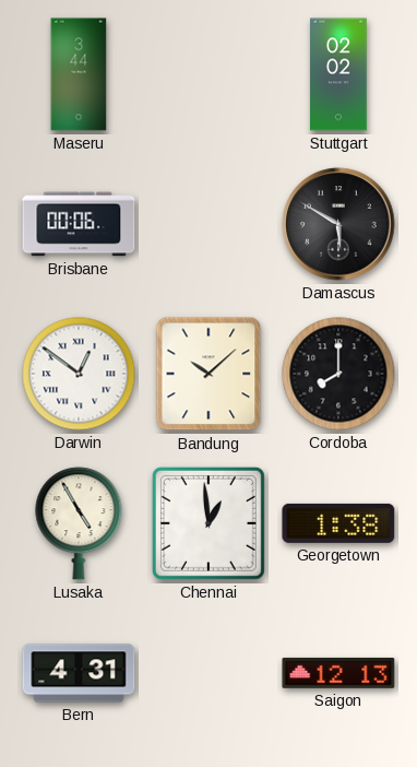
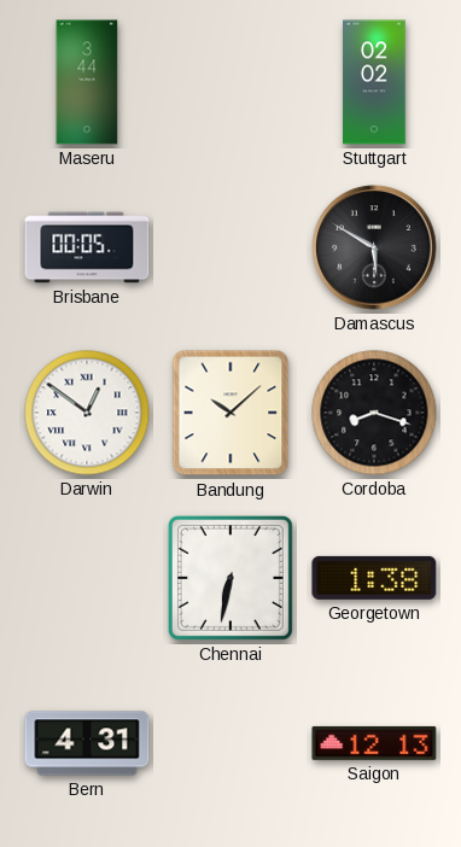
Brisbane: 00:06 -> 00:05
Cordoba: 8:00 -> 8:18
Lusaka: 4:55 -> none
Chennai: 12:59 -> 6:32
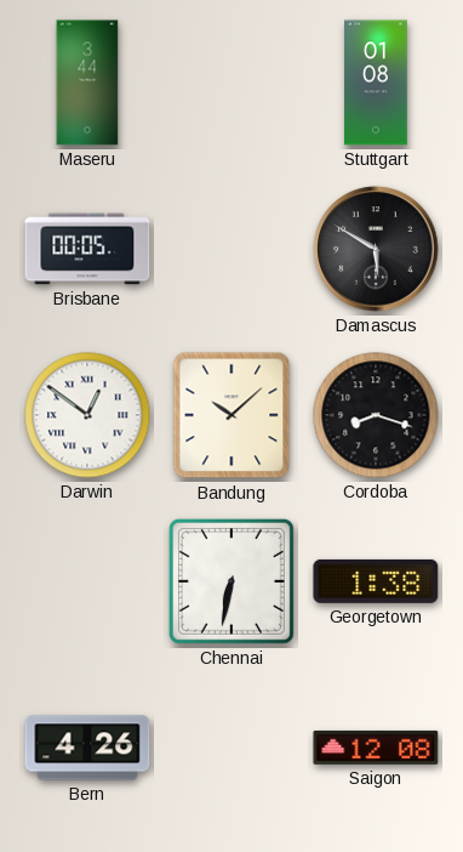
Stuttgart: 02:02 -> 01:08
Bern: 4:31 -> 4:26
Saigon: 12:13 -> 12:08
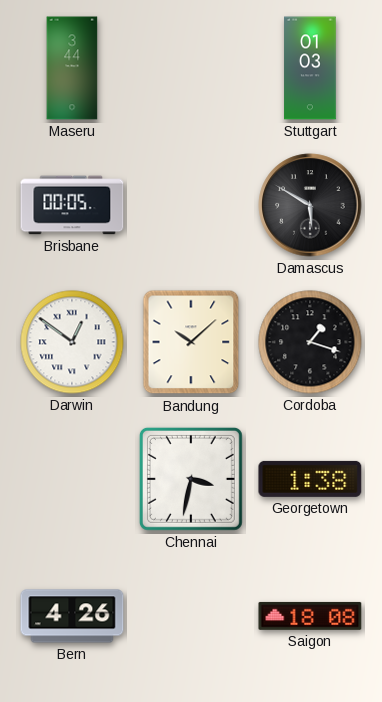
Stuttgart: 01:08 -> 01:03
Cordoba: 8:18 -> 1:18
Chennai: 6:32 -> 3:32
Saigon: 12:08 -> 18:08
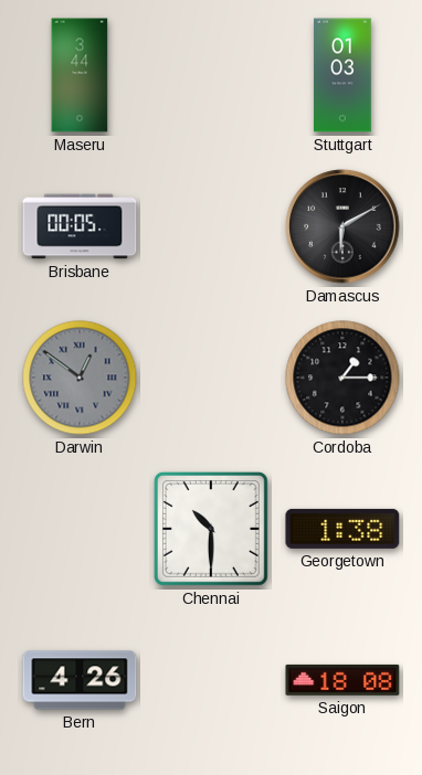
Damascus: 5:50 -> 6:10
Darwin dial: white -> grey
Bandung: 10:08 -> none
Cordoba: 1:18 -> 1:15
Chennai: 3:32 -> 10:30
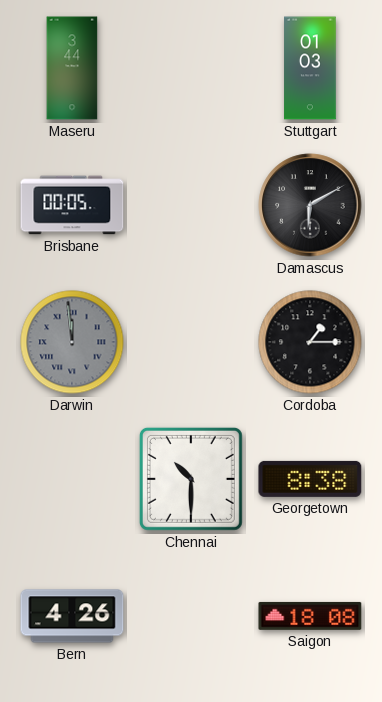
Darwin: 12:51 -> 11:59
Georgetown: 1:38 -> 8:38
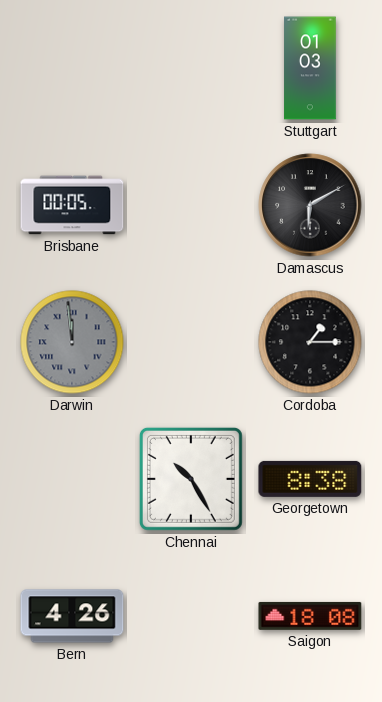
Maseru: 3:44 -> none
Chennai: 10:30 -> 10:25
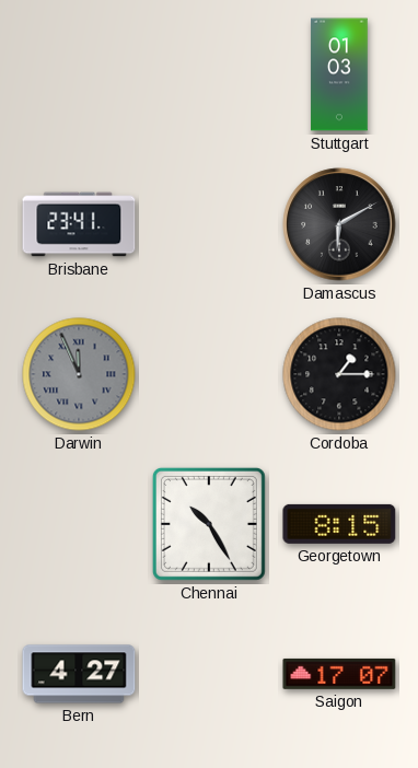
Brisbane: 00:05 -> 23:41
Darwin: 11:59 -> 11:56
Georgetown: 8:38 -> 8:15
Bern: 4:26 -> 4:27
Saigon: 18:08 -> 17:07
